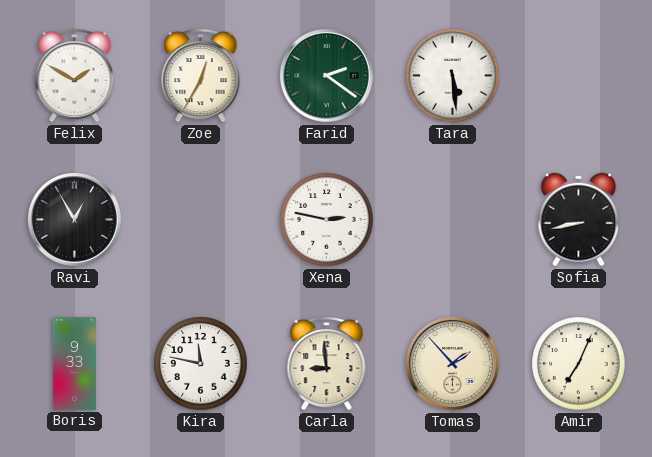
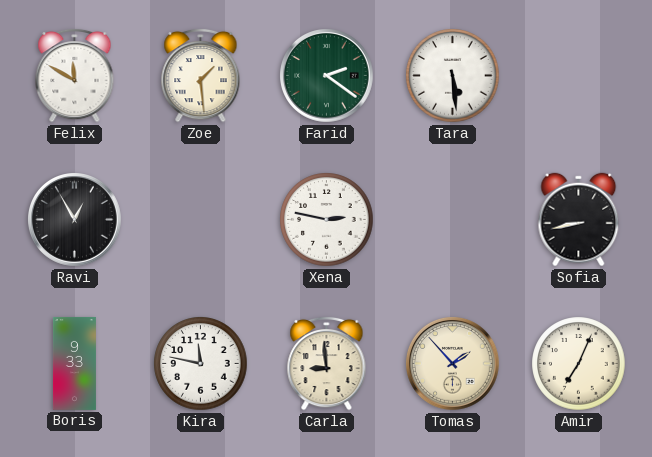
Felix: 1:50 -> 11:50
Zoe: 12:35 -> 1:29
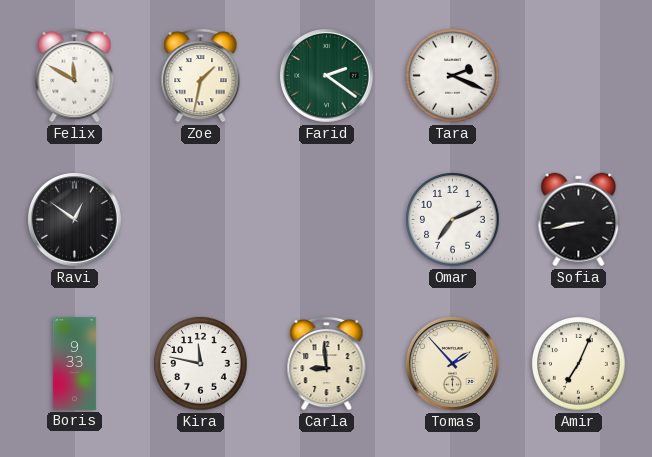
Zoe: 1:29 -> 1:32
Tara: 5:29 -> 2:19
Ravi: 12:55 -> 12:51
Xena: 2:47 -> none
Omar: none -> 7:11
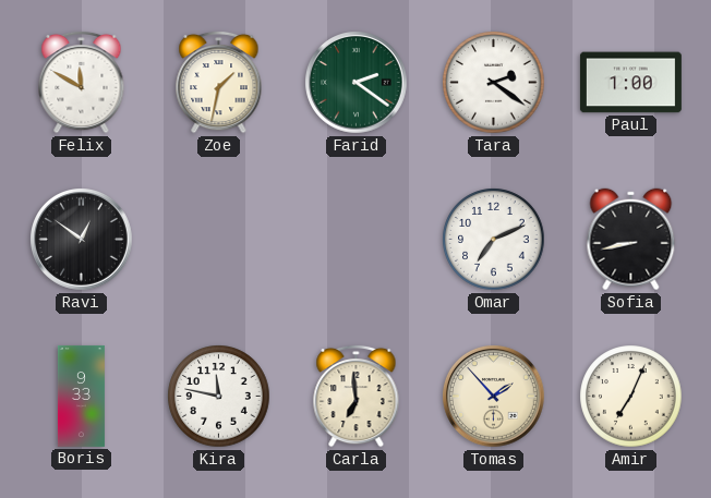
Tara: 2:19 -> 2:21
Paul: none -> 1:00
Carla: 8:59 -> 6:59
